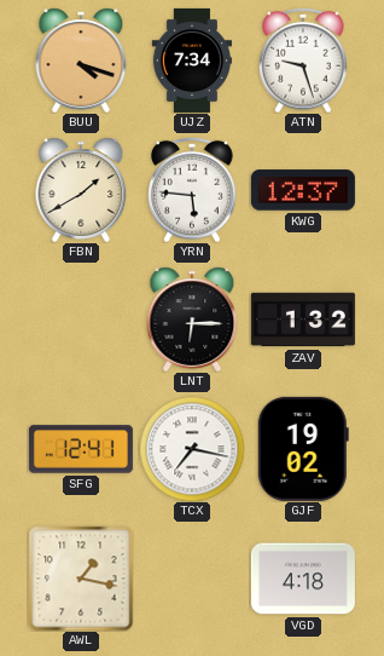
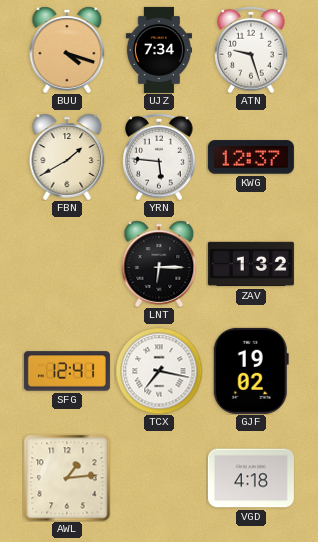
AWL: 1:17 -> 1:14
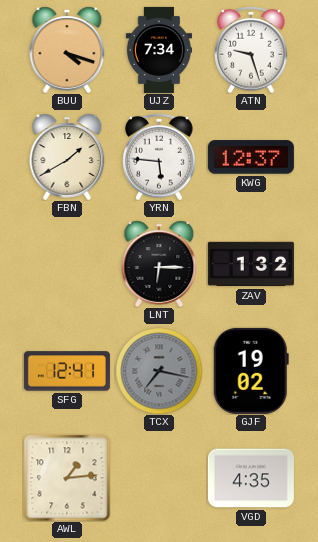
TCX dial: white -> grey
VGD: 4:18 -> 4:35
